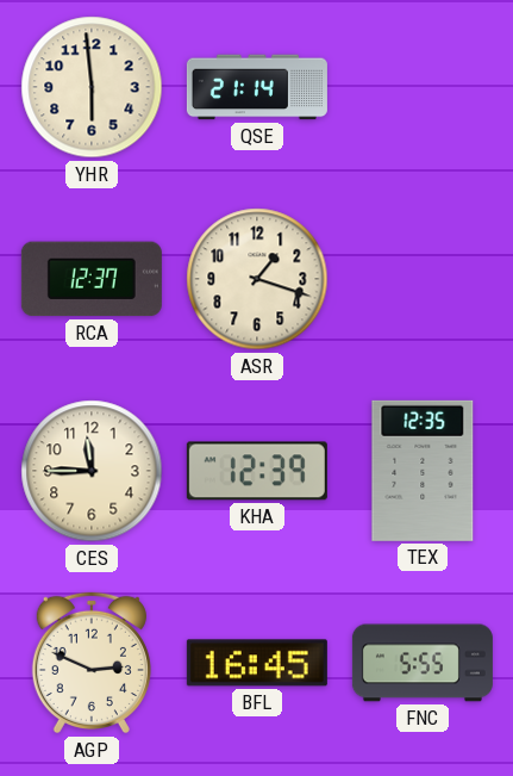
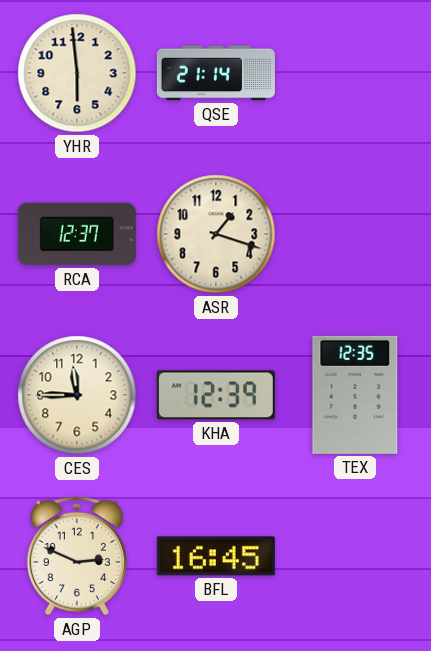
FNC: 5:55 -> none
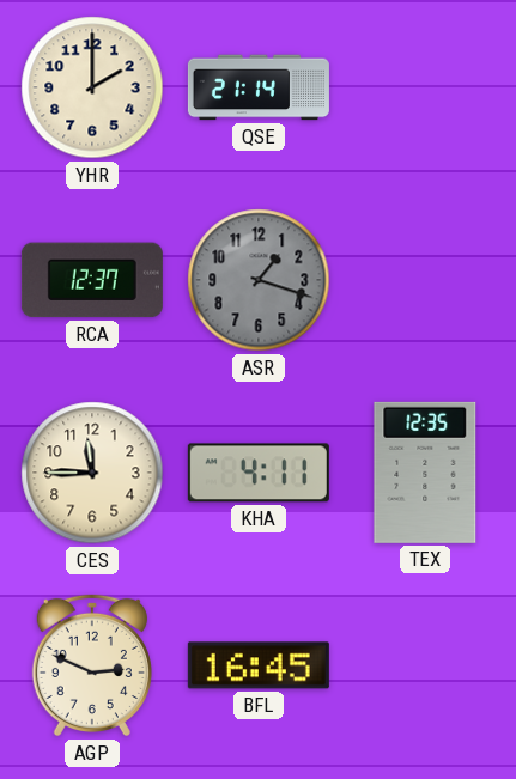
YHR: 5:59 -> 2:00
ASR dial: cream -> grey
KHA: 12:39 -> 4:11
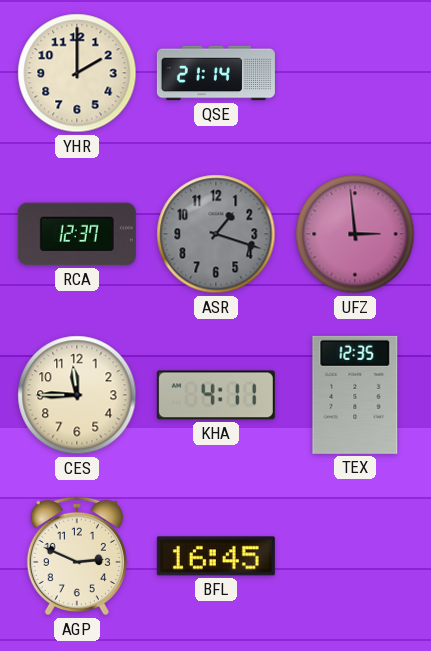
UFZ: none -> 2:59
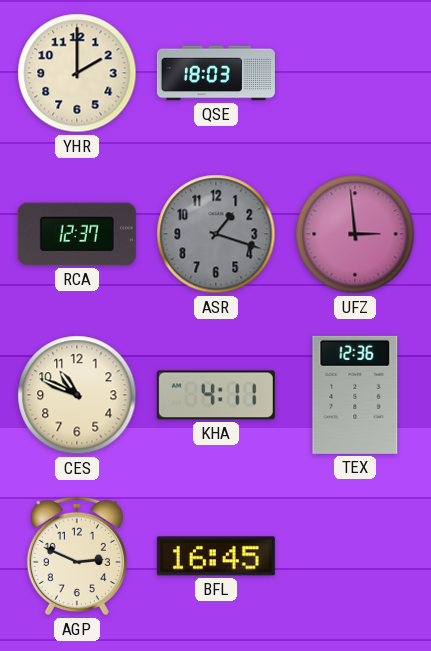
QSE: 21:14 -> 18:03
CES: 11:45 -> 10:49
TEX: 12:35 -> 12:36
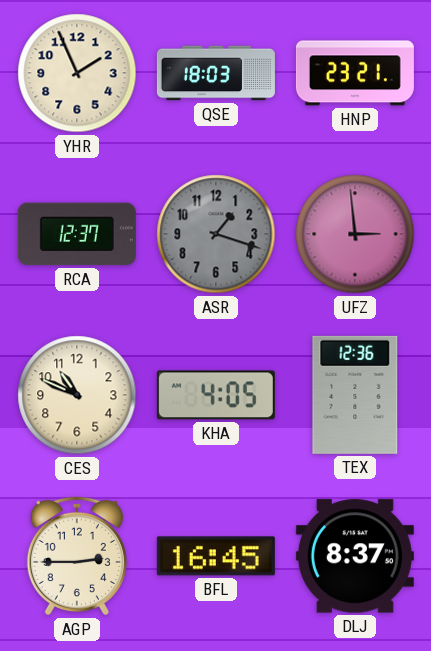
YHR: 2:00 -> 1:56
HNP: none -> 23:21
KHA: 4:11 -> 4:05
AGP: 2:49 -> 2:45
DLJ: none -> 8:37
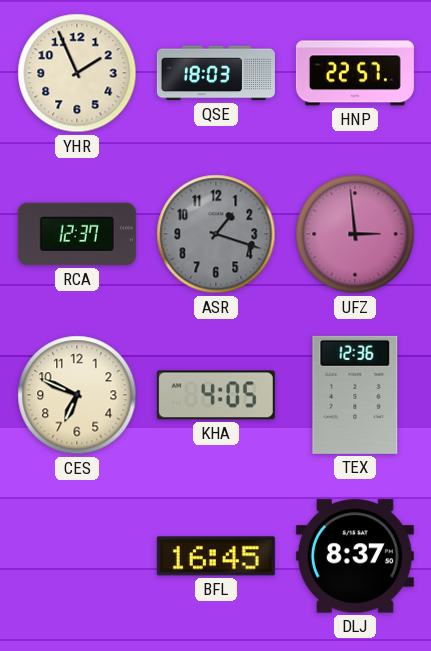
HNP: 23:21 -> 22:57
CES: 10:49 -> 6:49
AGP: 2:45 -> none
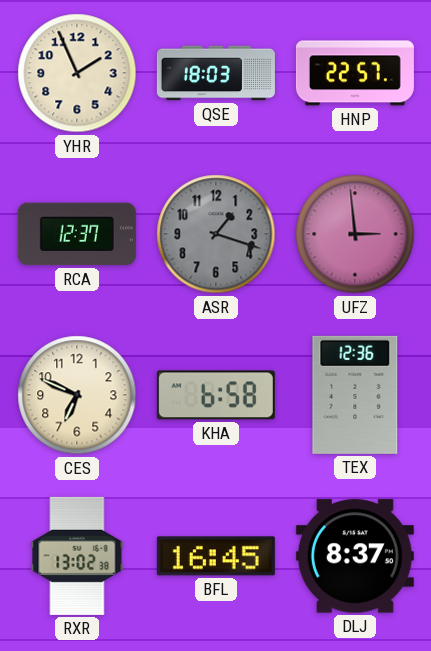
KHA: 4:05 -> 6:58
RXR: none -> 13:02
